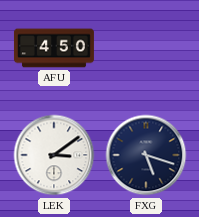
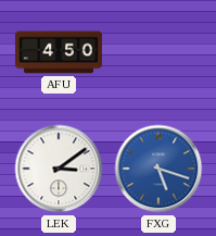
FXG dial: navy -> blue
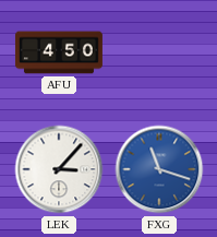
LEK: 3:09 -> 3:07
FXG: 5:18 -> 11:18
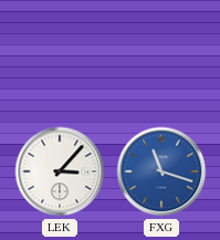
AFU: 4:50 -> none
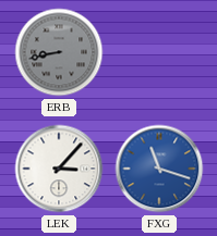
ERB: none -> 8:43
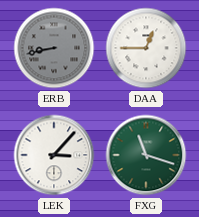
DAA: none -> 12:45
FXG dial: blue -> green
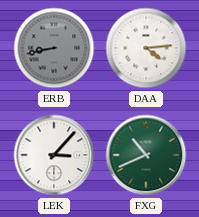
DAA: 12:45 -> 4:14
FXG: 11:18 -> 10:41
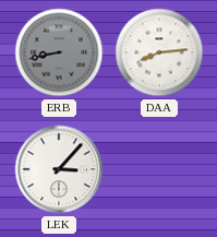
DAA: 4:14 -> 8:14
FXG: 10:41 -> none
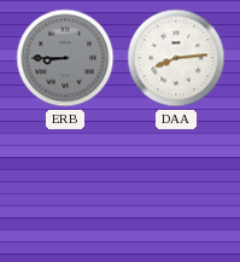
ERB: 8:43 -> 8:45
LEK: 3:07 -> none
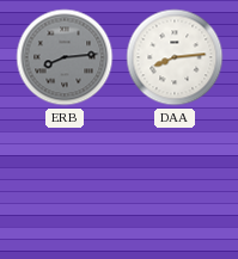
ERB: 8:45 -> 8:14
